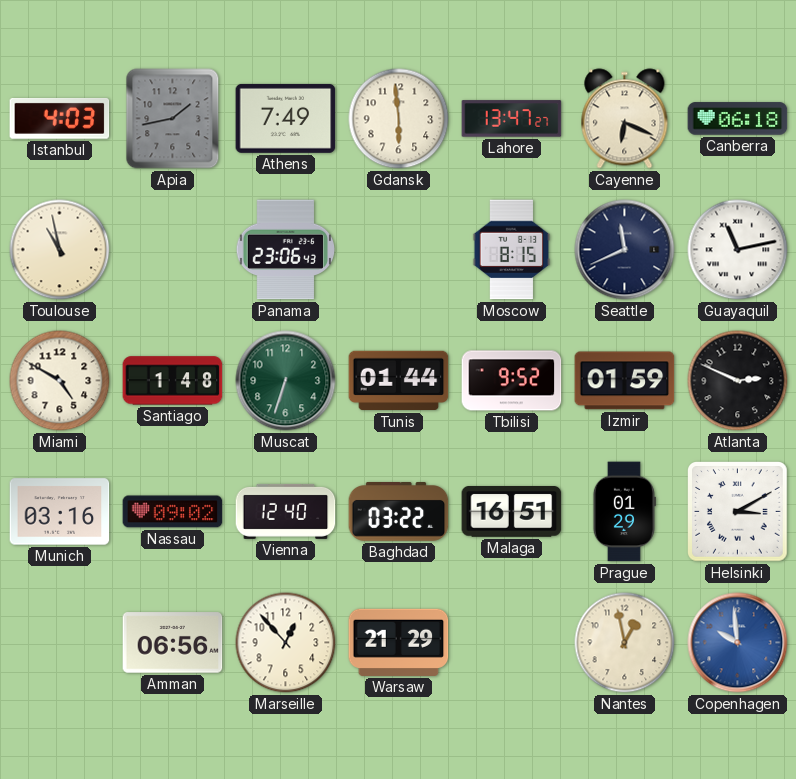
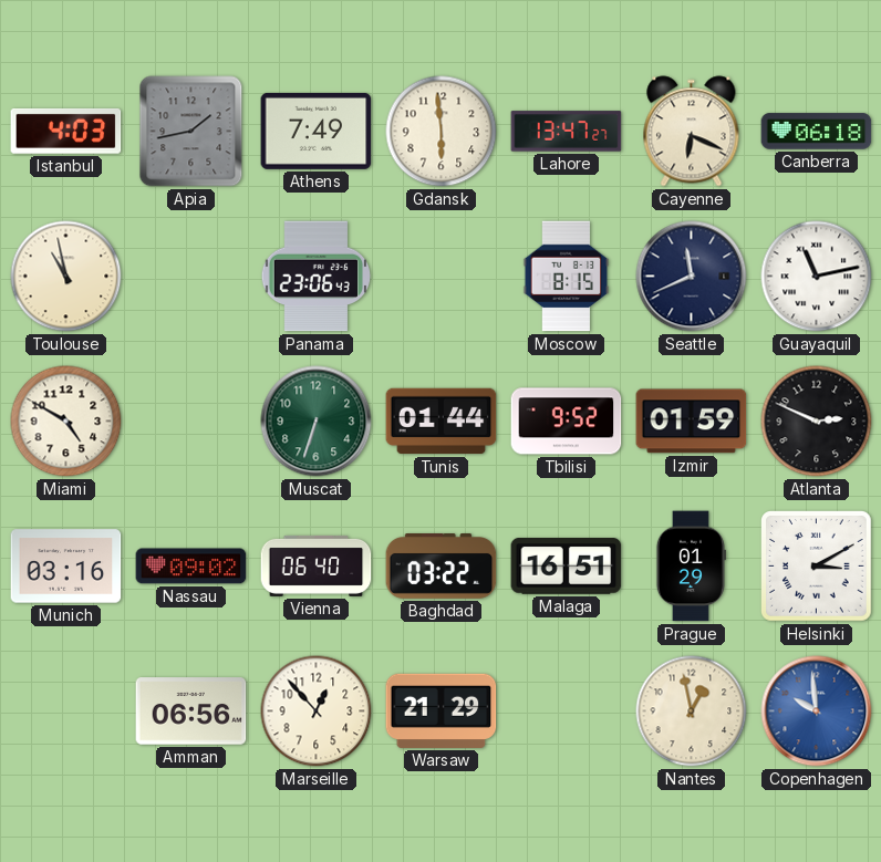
Santiago: 1:48 -> none
Vienna: 12:40 -> 06:40
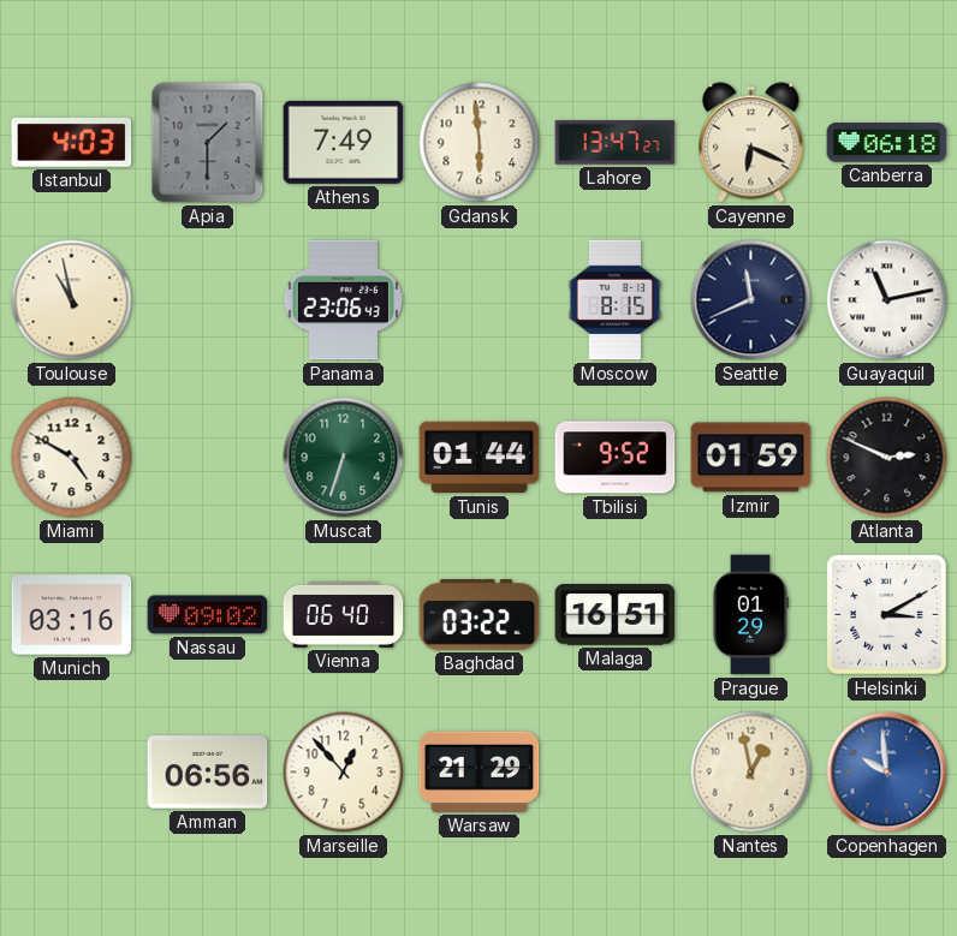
Apia: 1:43 -> 1:30
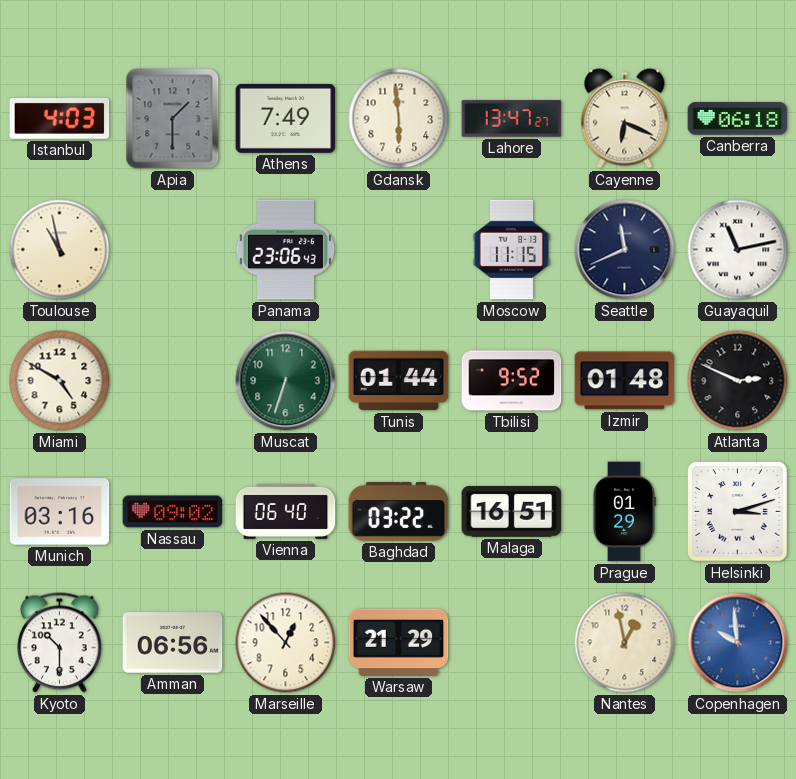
Moscow: 8:15 -> 11:15
Izmir: 01:59 -> 01:48
Helsinki: 3:10 -> 3:12
Kyoto: none -> 10:30
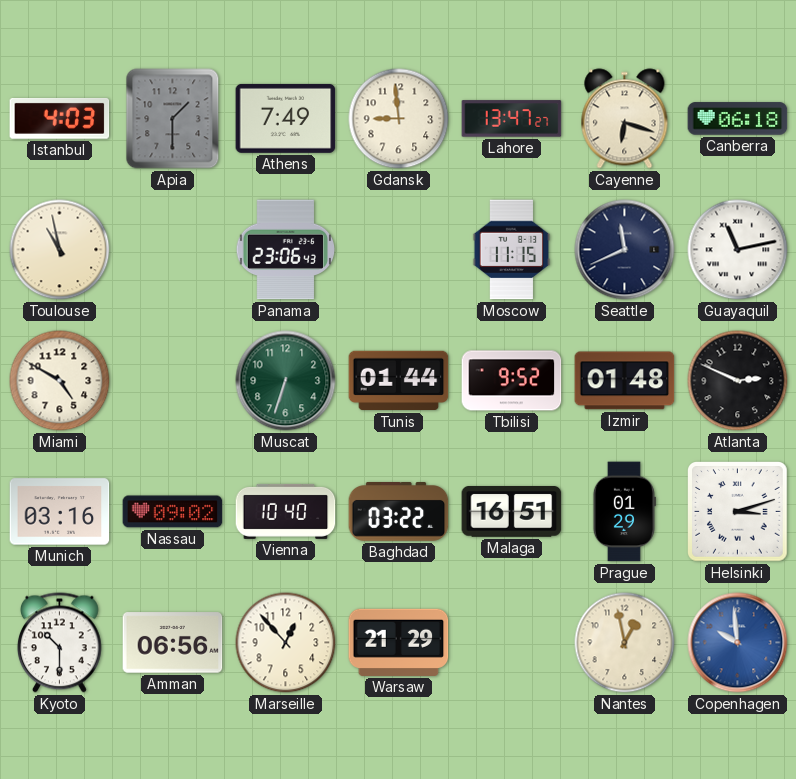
Gdansk: 5:59 -> 8:59
Cayenne: 6:19 -> 6:18
Vienna: 06:40 -> 10:40
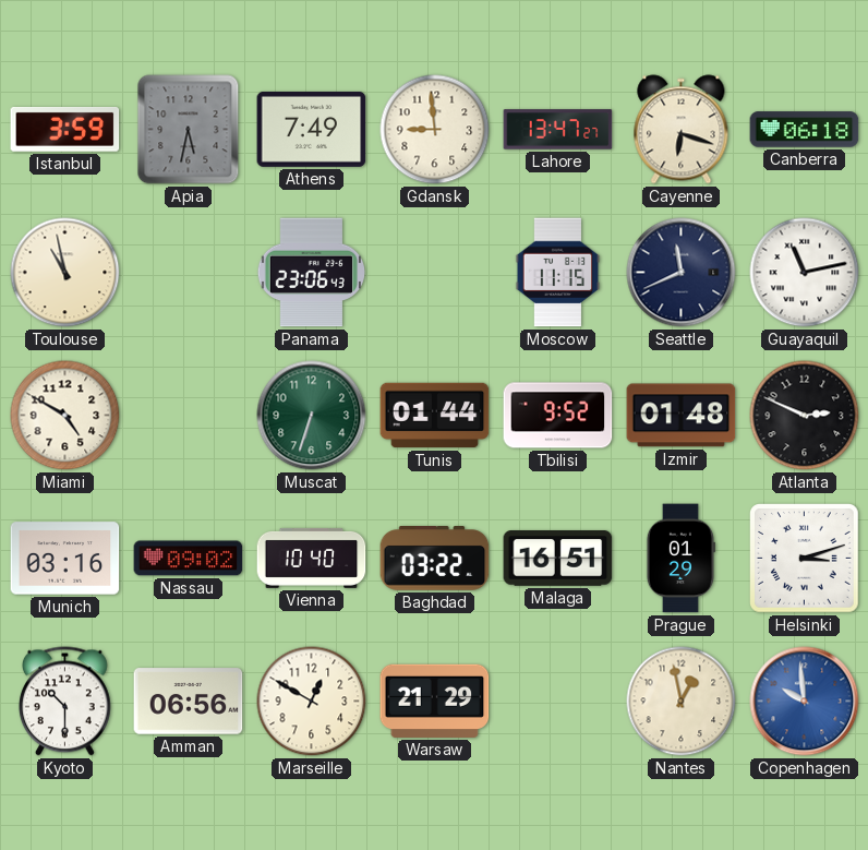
Istanbul: 4:03 -> 3:59
Apia: 1:30 -> 5:32
Marseille: 12:53 -> 12:50
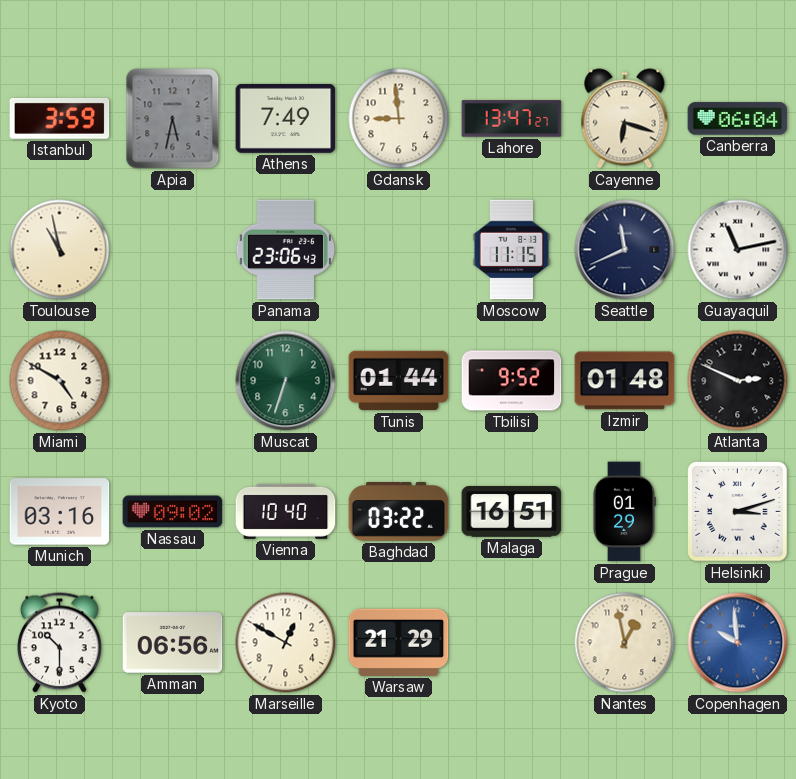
Canberra: 06:18 -> 06:04
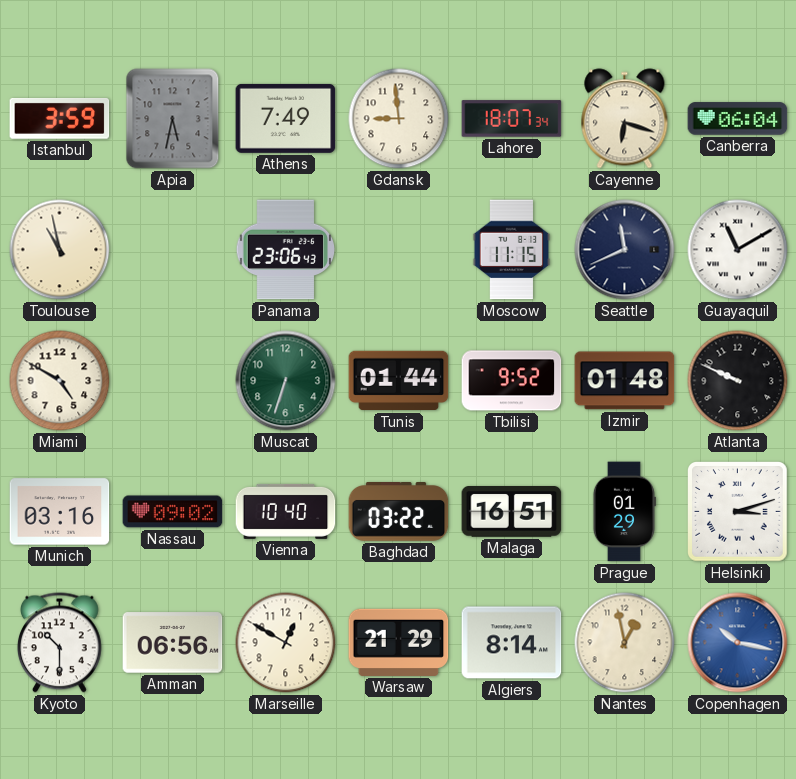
Lahore: 13:47 -> 18:07
Guayaquil: 11:13 -> 11:10
Atlanta: 2:49 -> 9:49
Algiers: none -> 8:14
Copenhagen: 9:59 -> 10:17
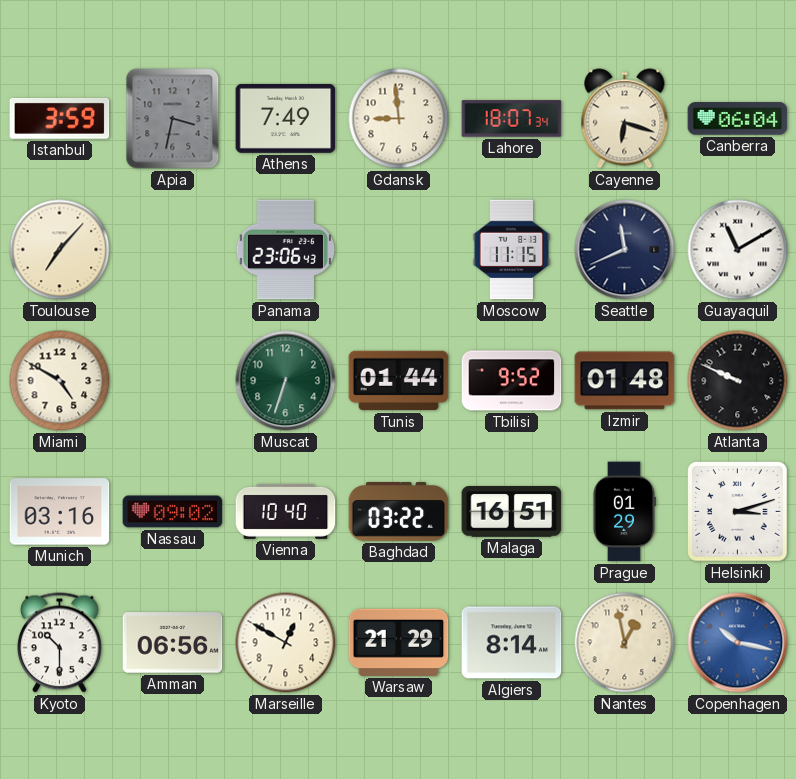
Apia: 5:32 -> 3:32
Toulouse: 10:58 -> 7:07
